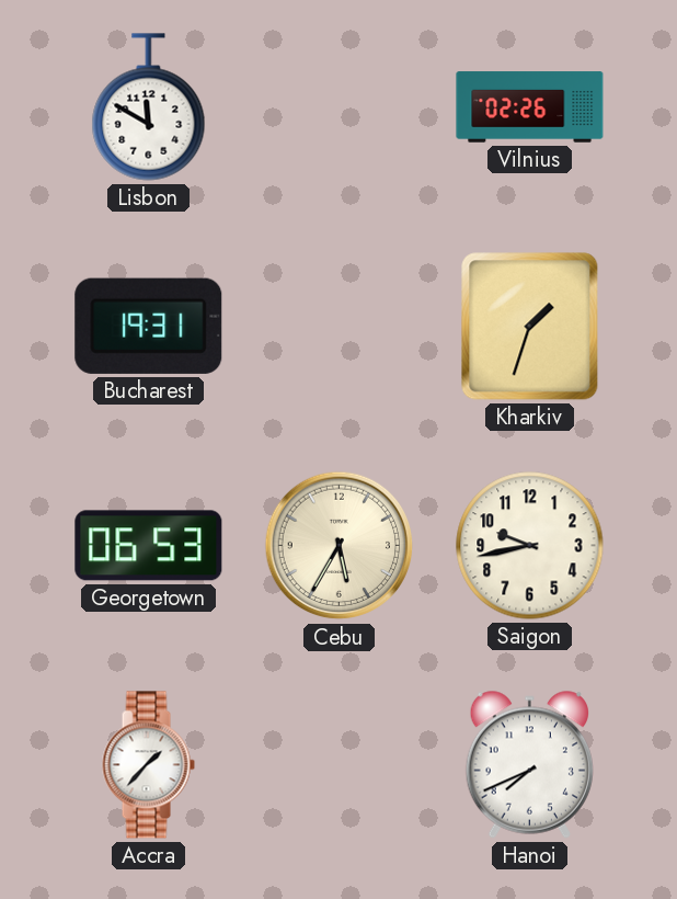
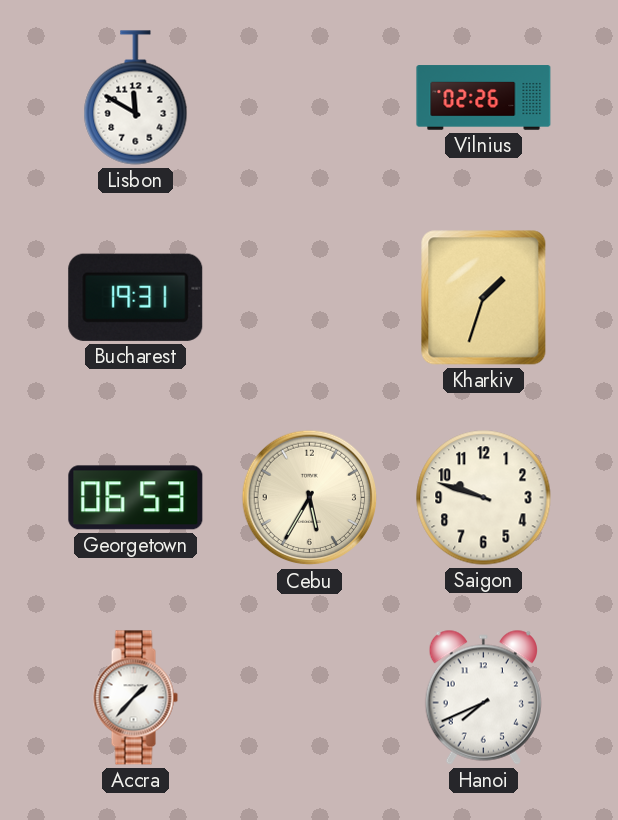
Saigon: 9:43 -> 9:48
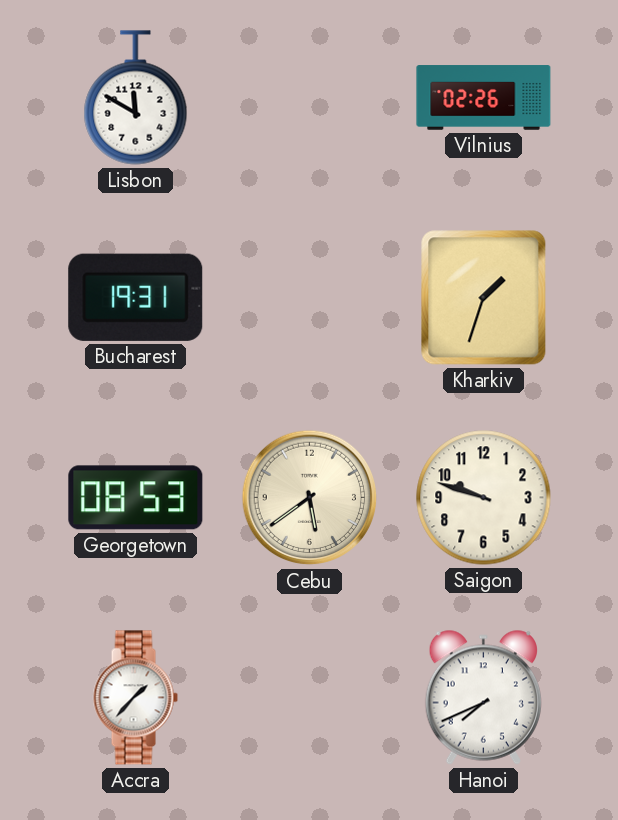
Georgetown: 06:53 -> 08:53
Cebu: 5:35 -> 5:39
